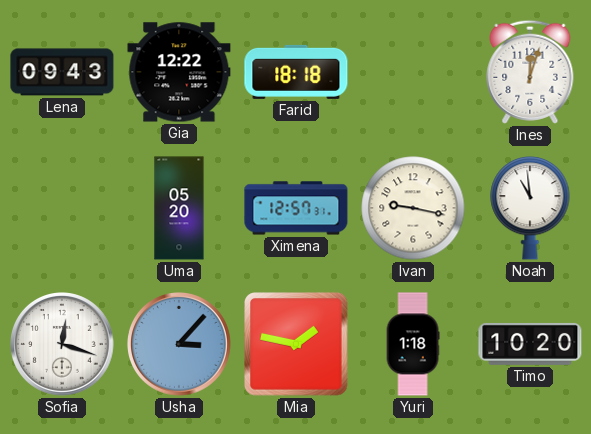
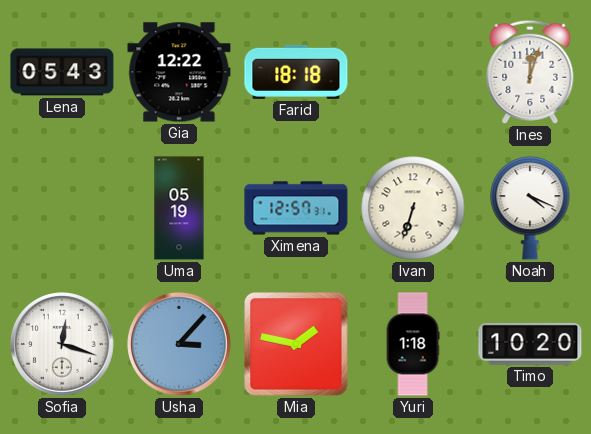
Lena: 09:43 -> 05:43
Uma: 05:20 -> 05:19
Ivan: 9:17 -> 6:33
Noah: 10:59 -> 4:19
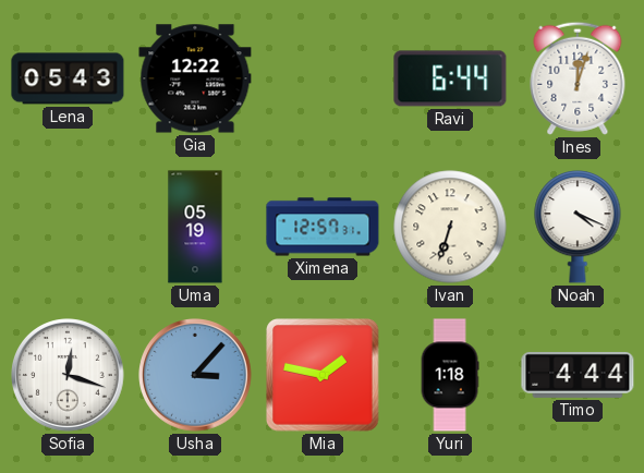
Farid: 18:18 -> none
Ravi: none -> 6:44
Timo: 10:20 -> 4:44
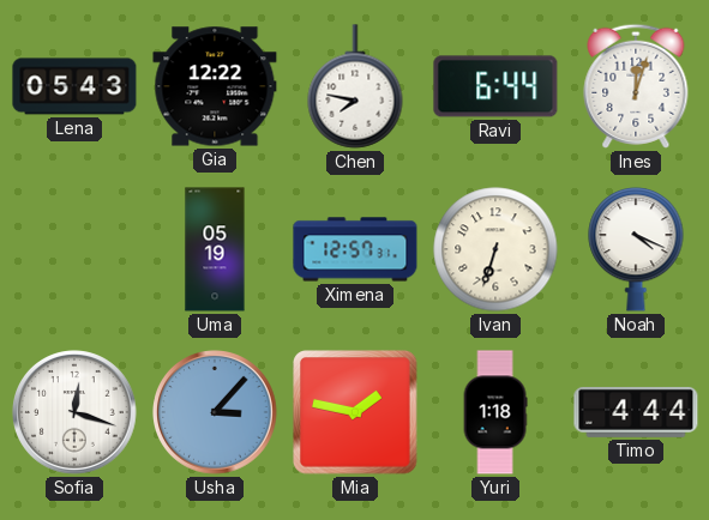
Chen: none -> 7:47
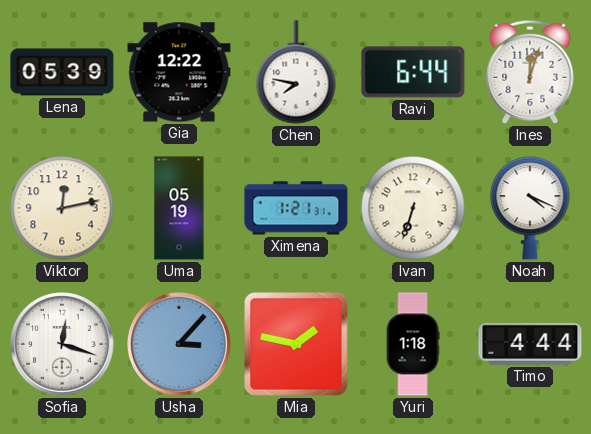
Lena: 05:43 -> 05:39
Viktor: none -> 12:13
Ximena: 12:57 -> 1:21
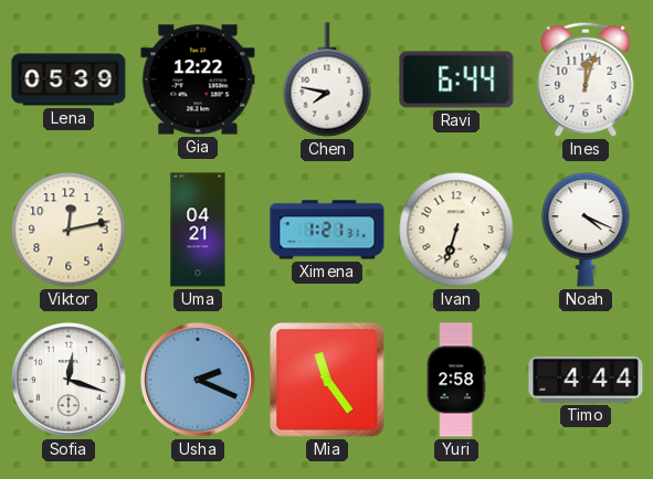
Uma: 05:19 -> 04:21
Usha: 3:07 -> 2:19
Mia: 1:47 -> 11:24
Yuri: 1:18 -> 2:58
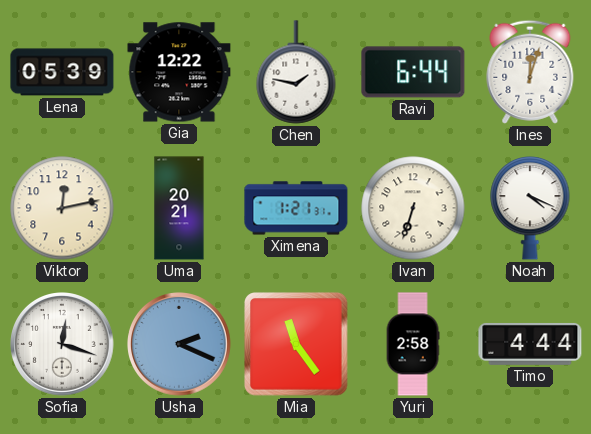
Chen: 7:47 -> 1:47
Uma: 04:21 -> 20:21
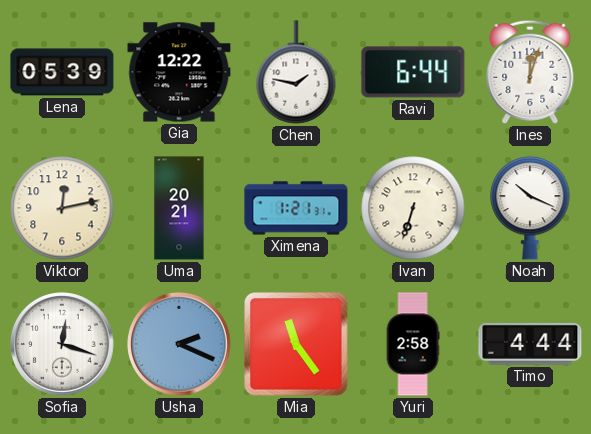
Noah: 4:19 -> 10:19
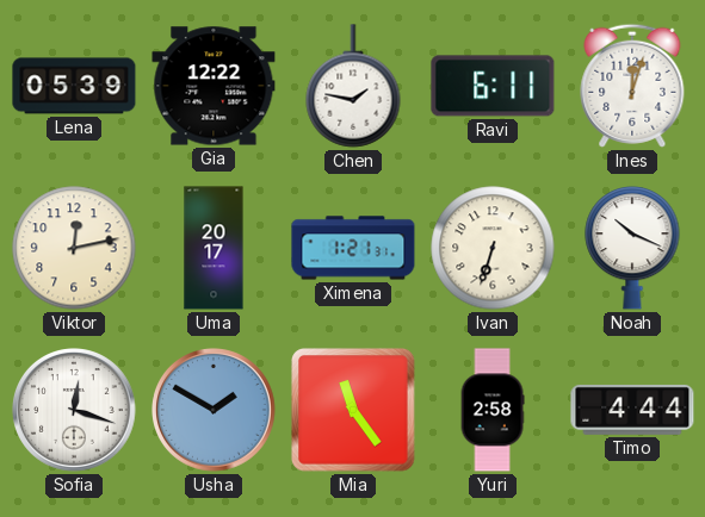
Ravi: 6:44 -> 6:11
Uma: 20:21 -> 20:17
Usha: 2:19 -> 1:50
